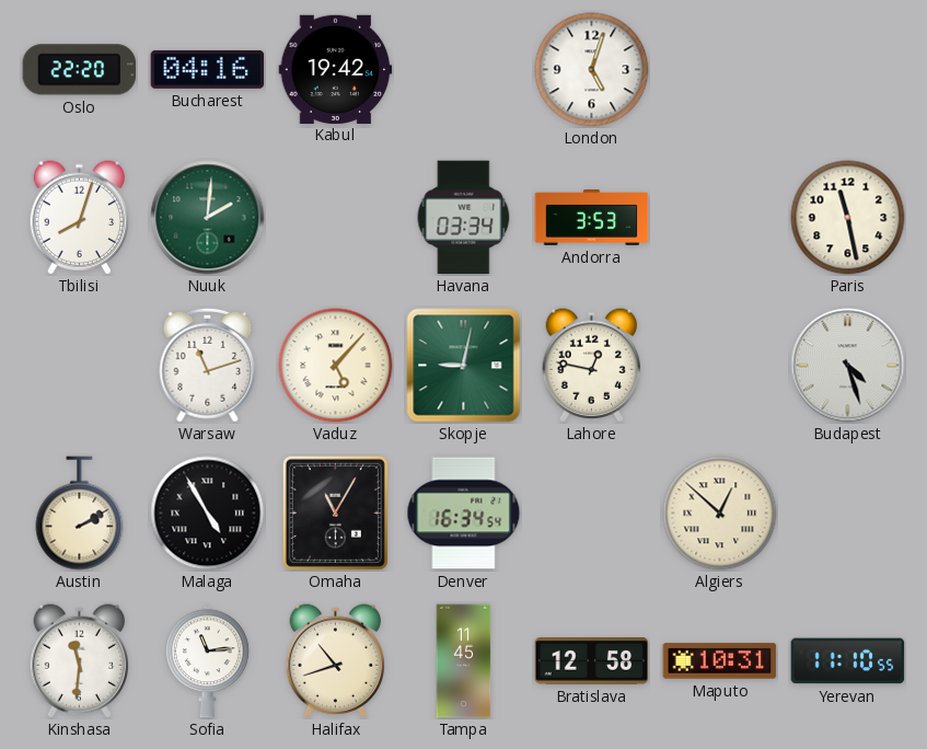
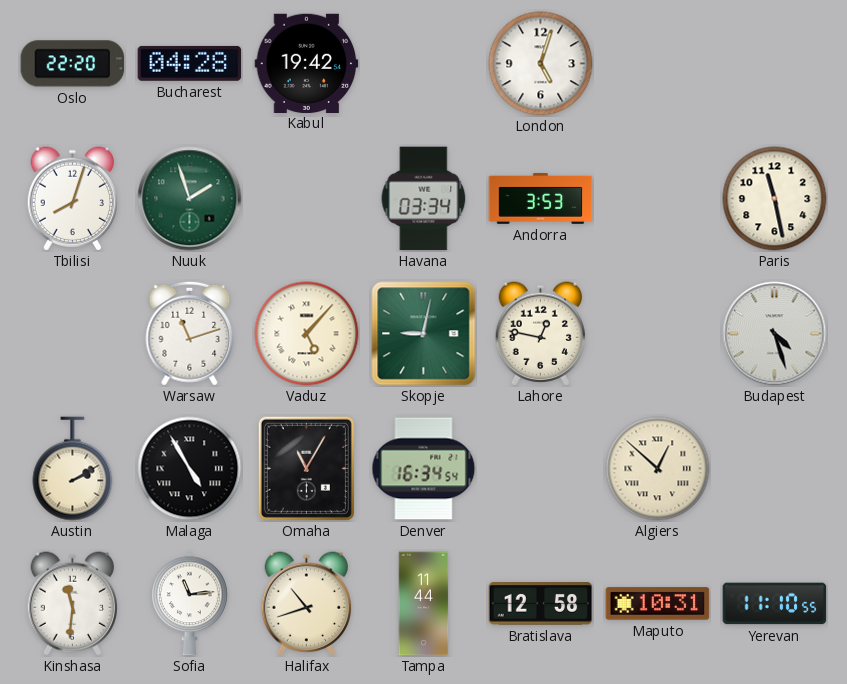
Bucharest: 04:16 -> 04:28
Nuuk: 2:01 -> 1:57
Tampa: 11:45 -> 11:44
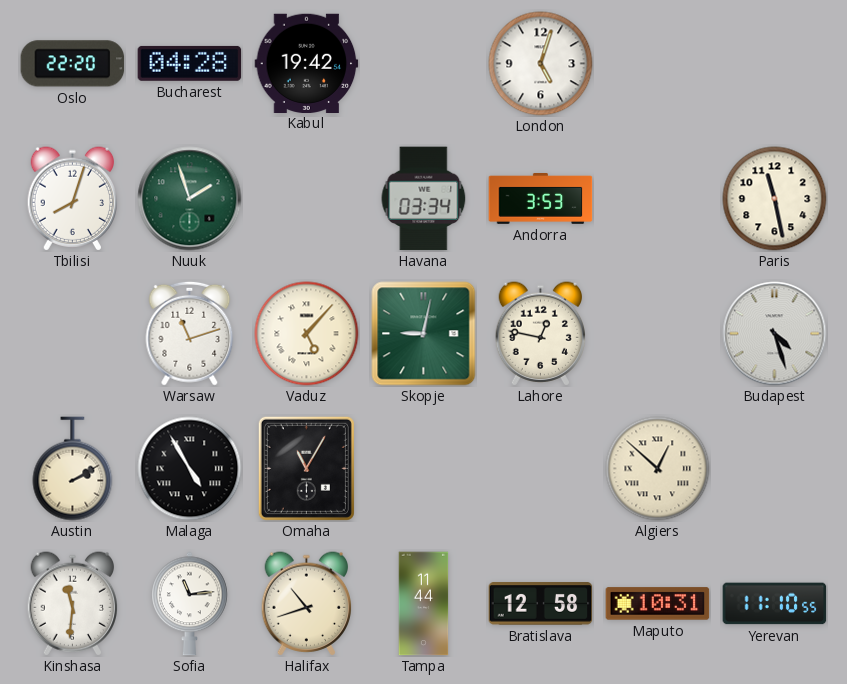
Denver: 16:34 -> none
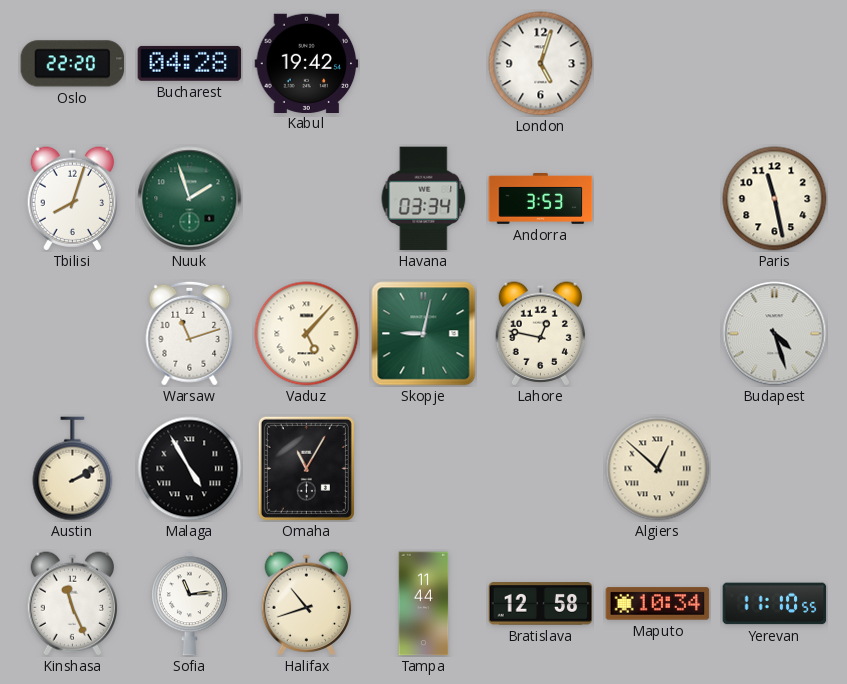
Kinshasa: 11:31 -> 11:26
Maputo: 10:31 -> 10:34
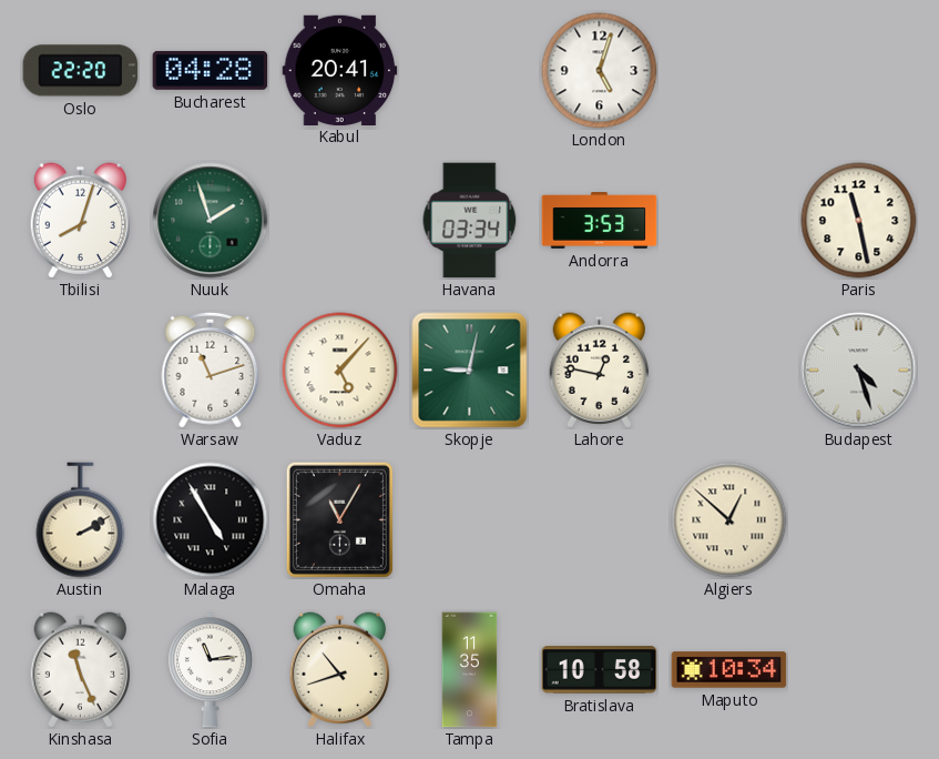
Kabul: 19:42 -> 20:41
Tampa: 11:44 -> 11:35
Bratislava: 12:58 -> 10:58
Yerevan: 11:10 -> none
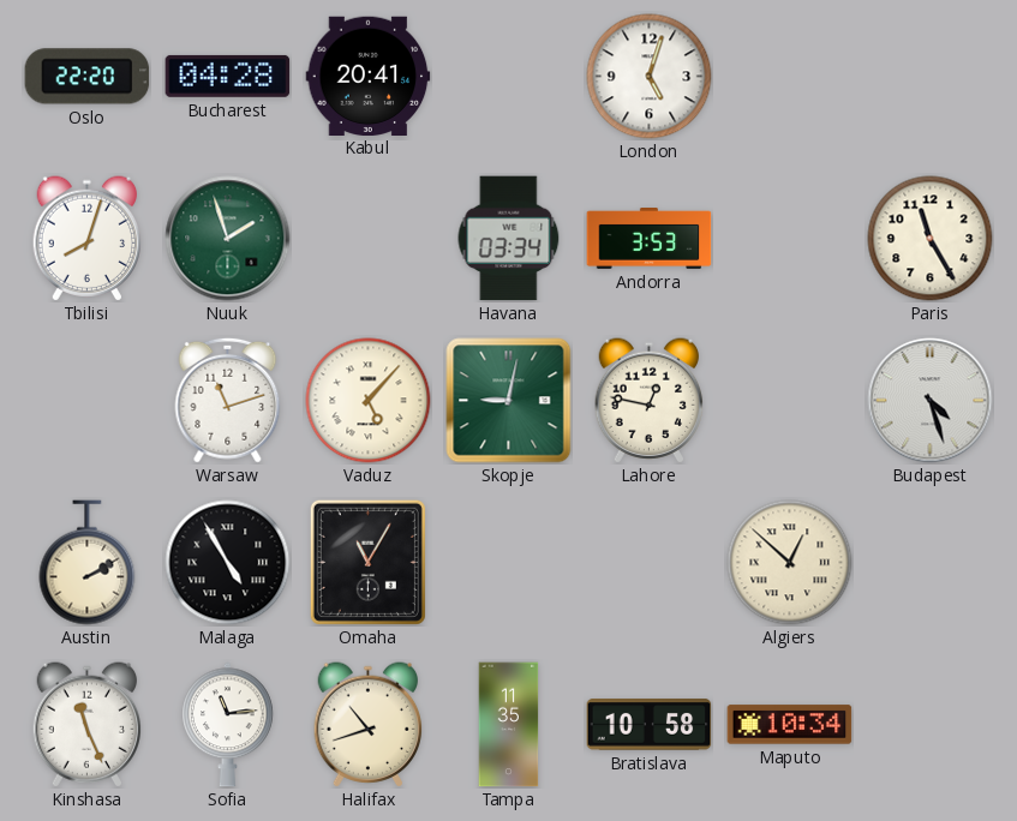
Paris: 11:28 -> 11:25
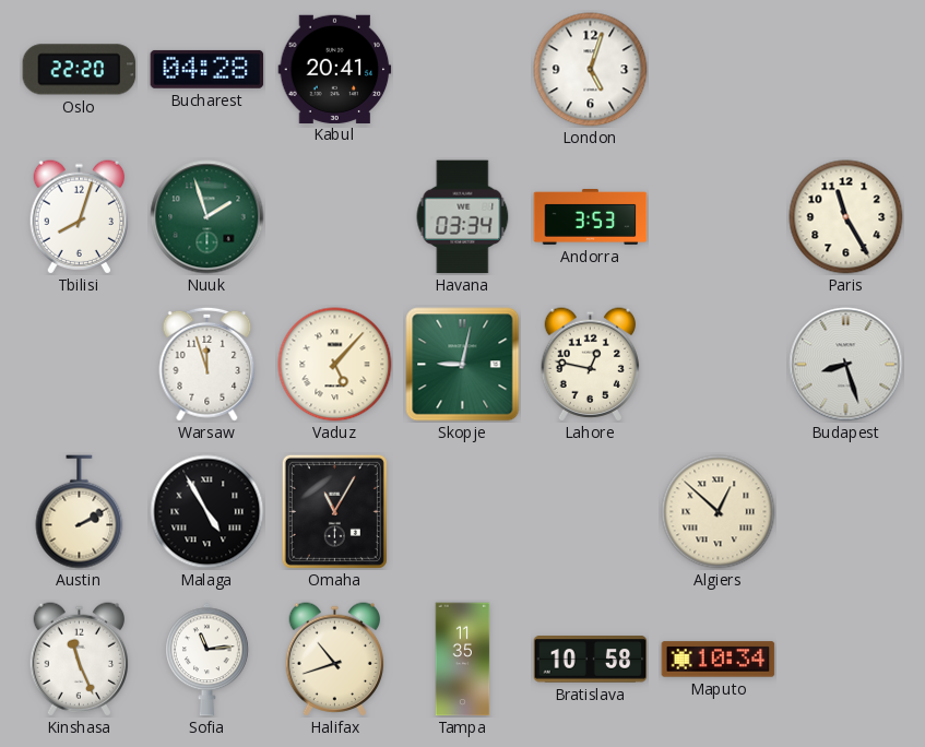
Warsaw: 11:12 -> 11:57
Budapest: 4:27 -> 8:27
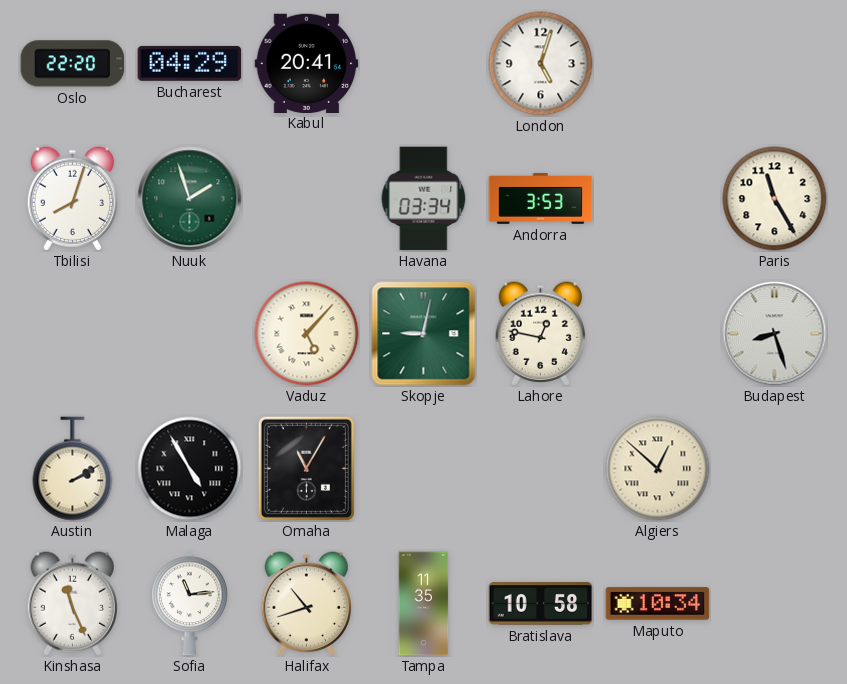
Bucharest: 04:28 -> 04:29
Warsaw: 11:57 -> none
